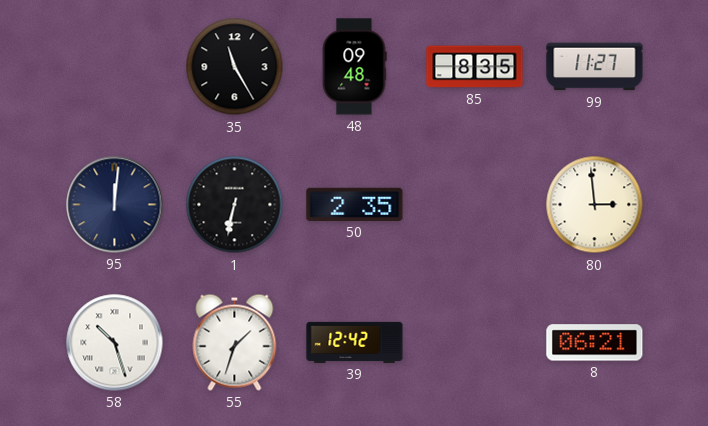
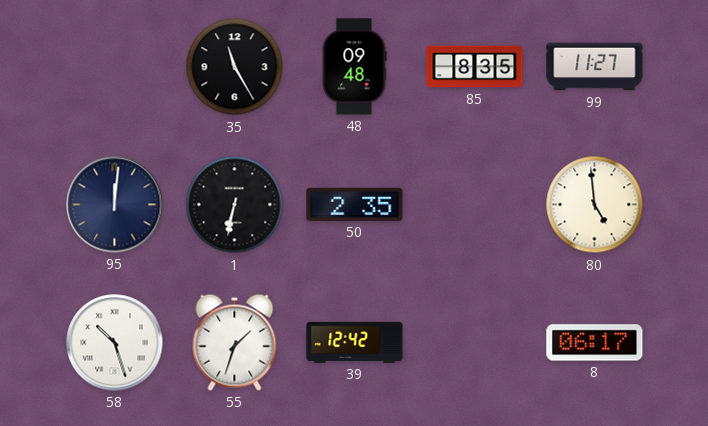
80: 2:59 -> 4:59
8: 06:21 -> 06:17
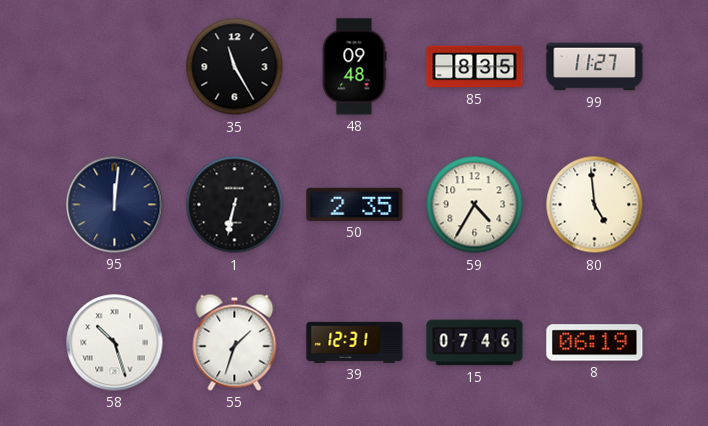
59: none -> 4:35
39: 12:42 -> 12:31
15: none -> 07:46
8: 06:17 -> 06:19
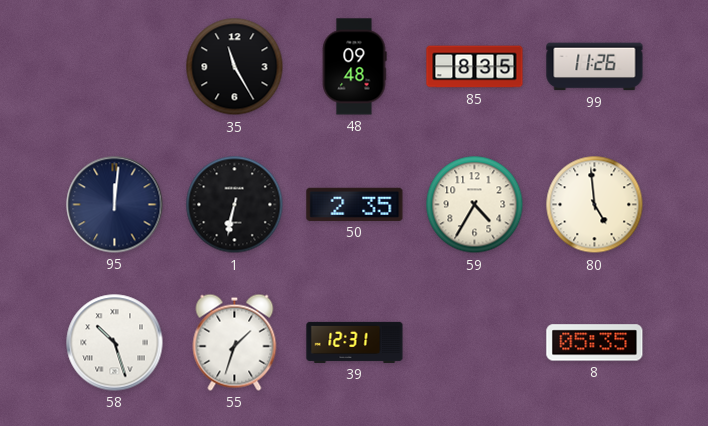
99: 11:27 -> 11:26
15: 07:46 -> none
8: 06:19 -> 05:35
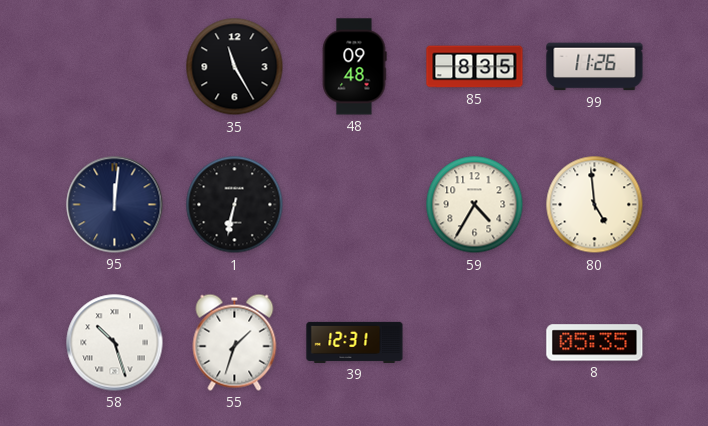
50: 2:35 -> none
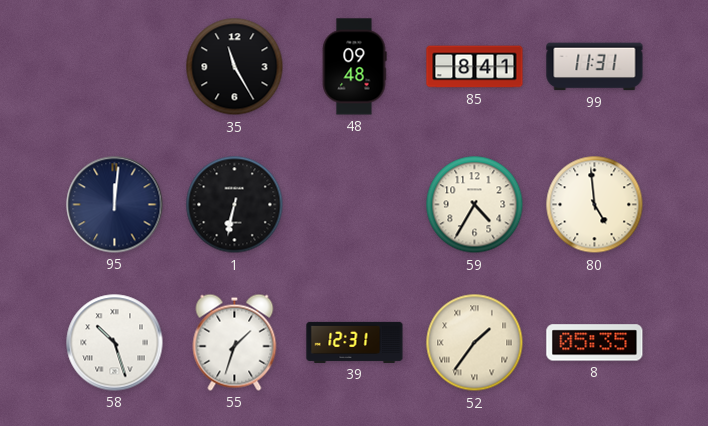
85: 8:35 -> 8:41
99: 11:26 -> 11:31
52: none -> 1:36
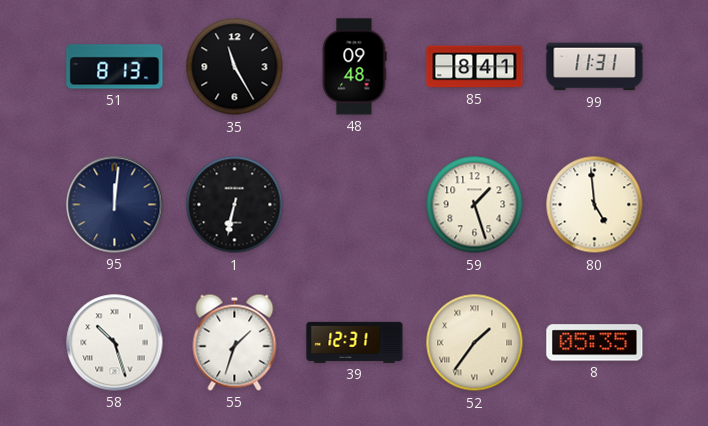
51: none -> 8:13
59: 4:35 -> 1:27
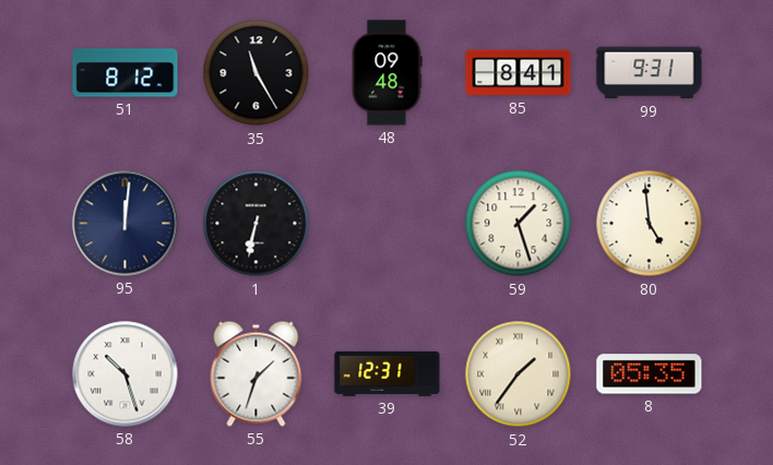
51: 8:13 -> 8:12
99: 11:31 -> 9:31
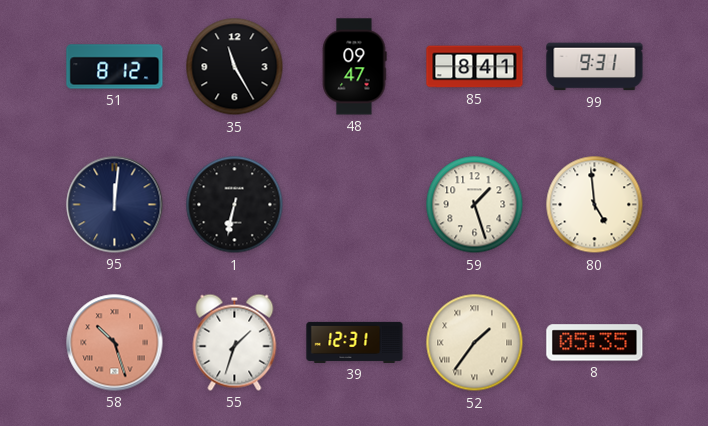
48: 09:48 -> 09:47
58 dial: white -> salmon
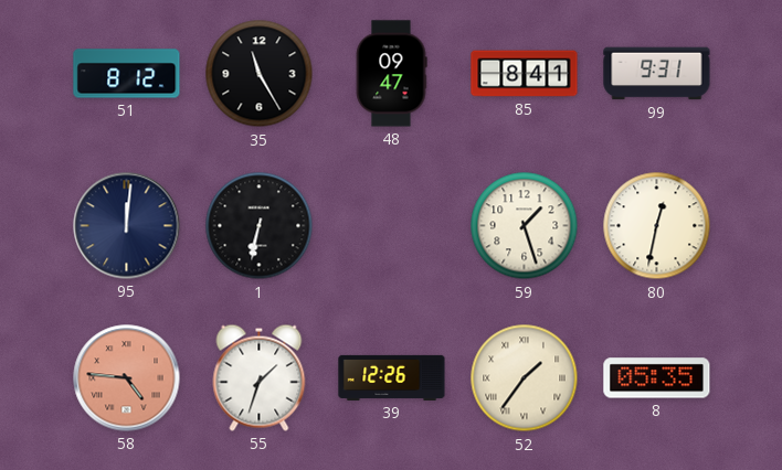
80: 4:59 -> 12:32
58: 10:27 -> 4:46
39: 12:31 -> 12:26
